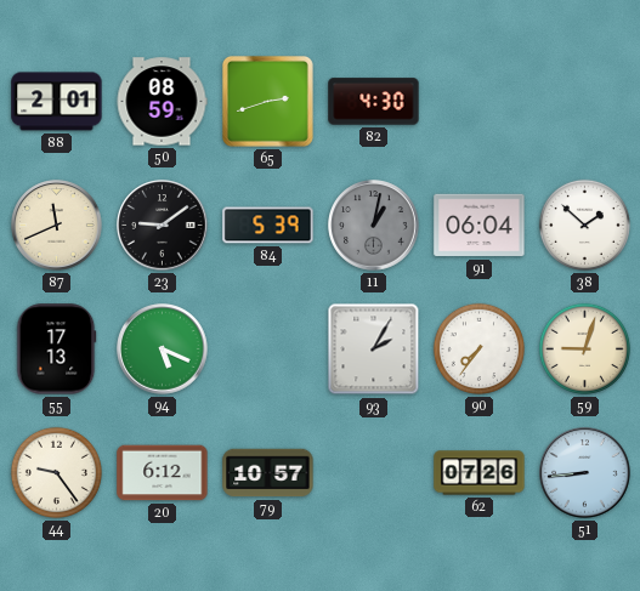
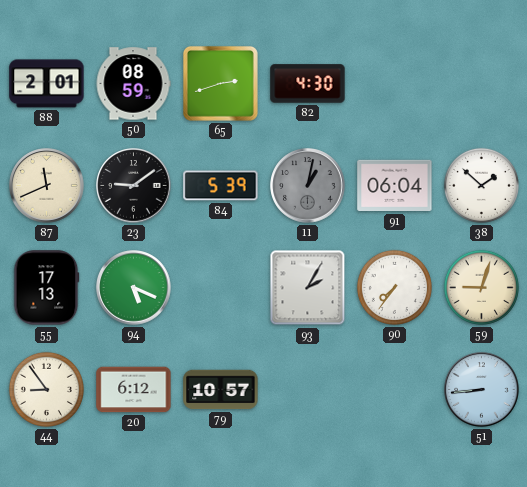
44: 9:24 -> 8:54
62: 07:26 -> none
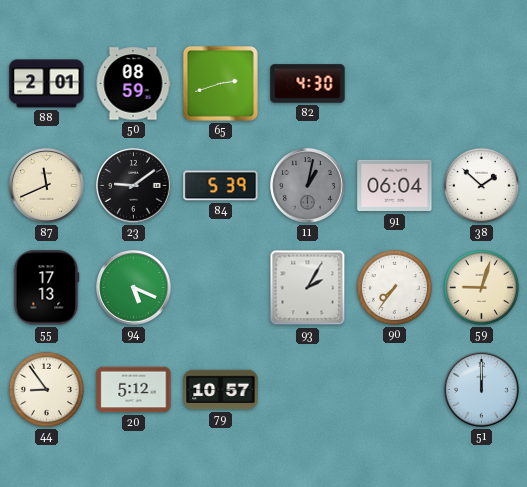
20: 6:12 -> 5:12
51: 8:44 -> 12:00
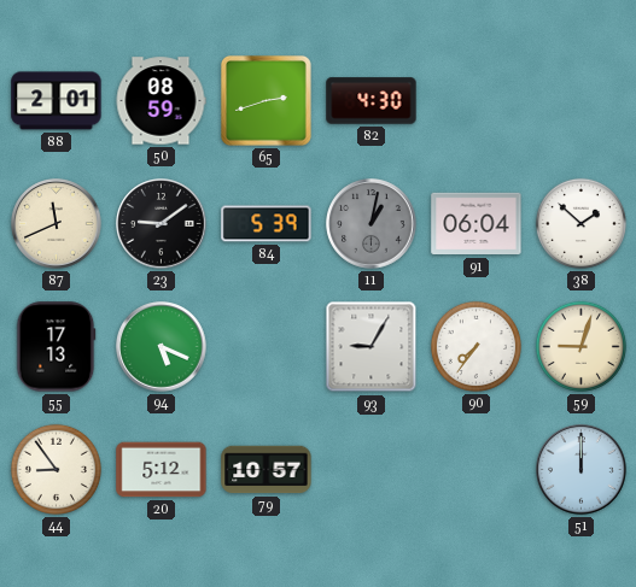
93: 2:05 -> 9:05
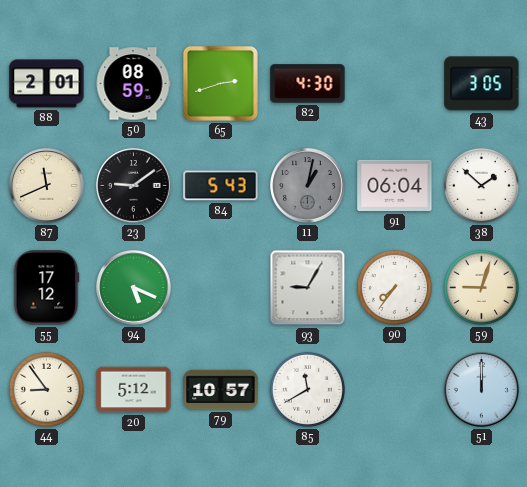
43: none -> 3:05
84: 5:39 -> 5:43
55: 17:13 -> 17:12
85: none -> 11:40
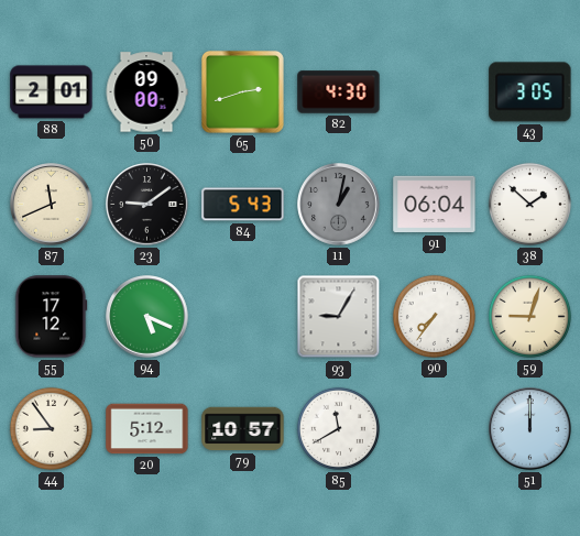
50: 08:59 -> 09:00
